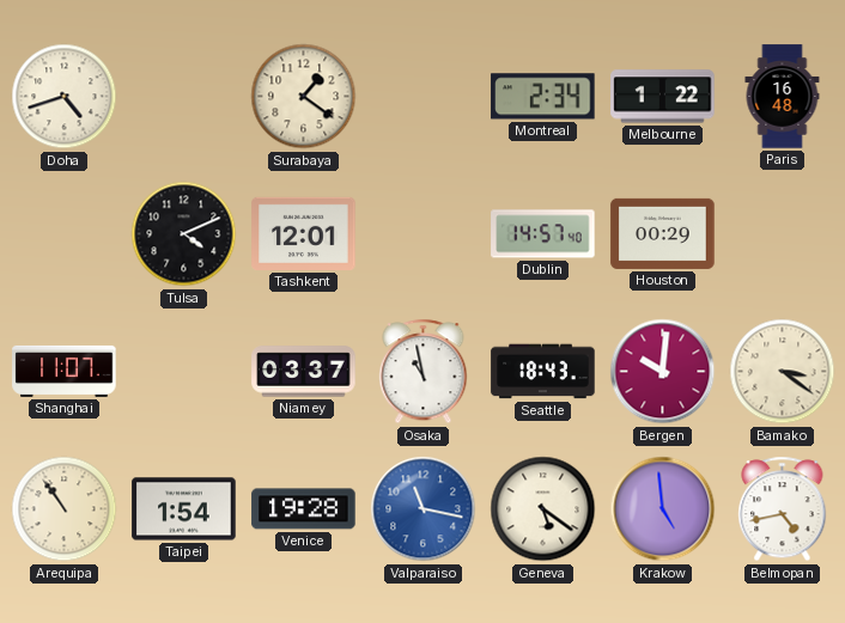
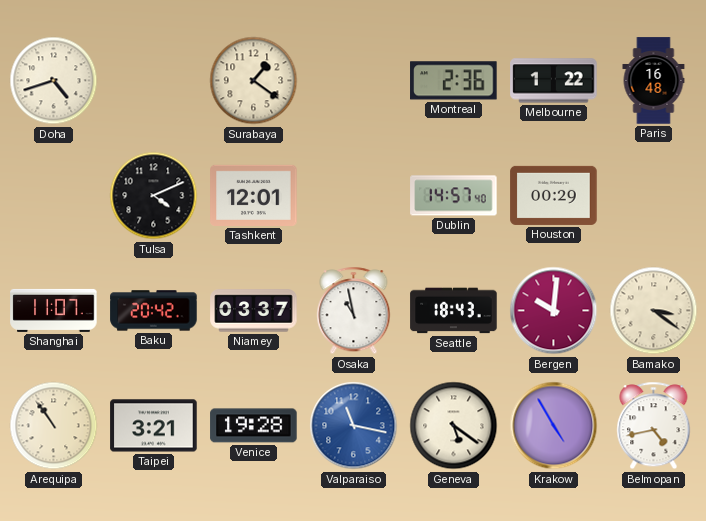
Montreal: 2:34 -> 2:36
Baku: none -> 20:42
Taipei: 1:54 -> 3:21
Krakow: 4:59 -> 4:55
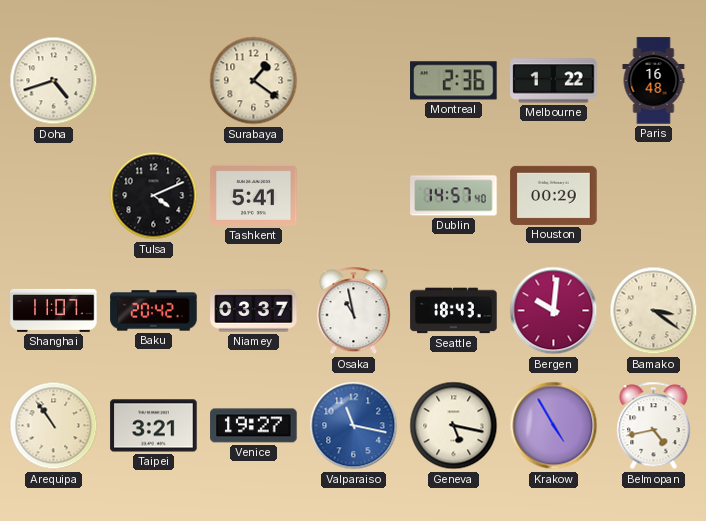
Tashkent: 12:01 -> 5:41
Venice: 19:28 -> 19:27
Geneva: 5:21 -> 5:17
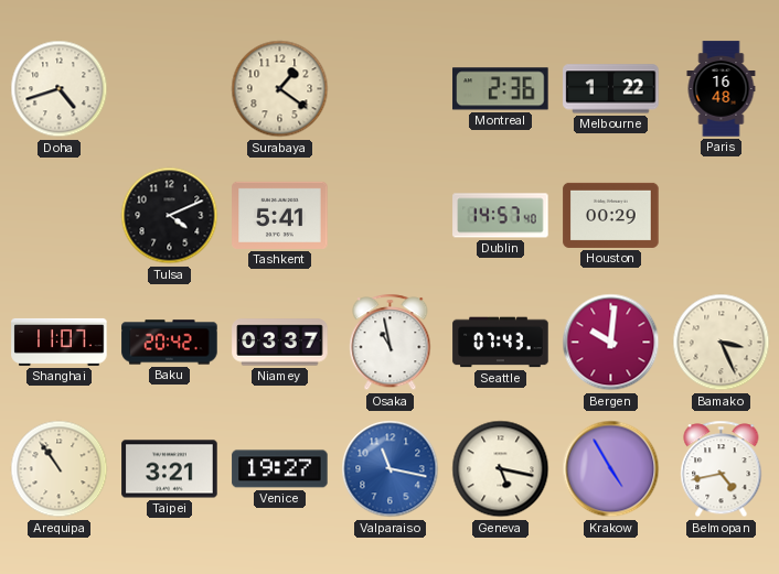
Seattle: 18:43 -> 07:43
Bamako: 3:21 -> 3:26
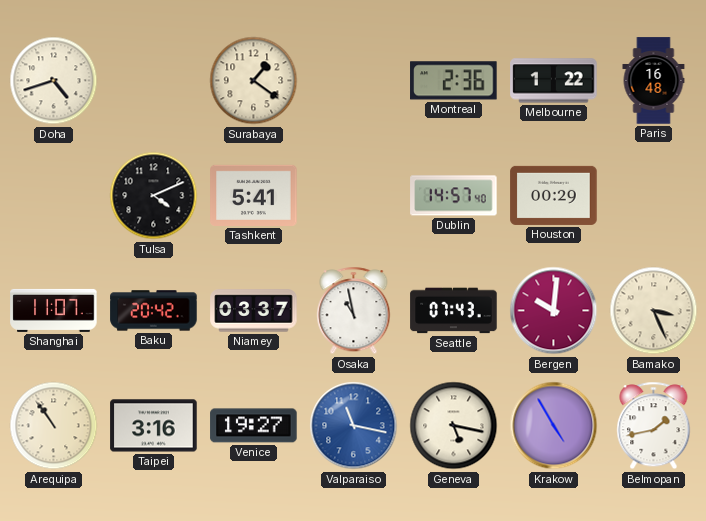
Taipei: 3:21 -> 3:16
Belmopan: 4:43 -> 1:43
